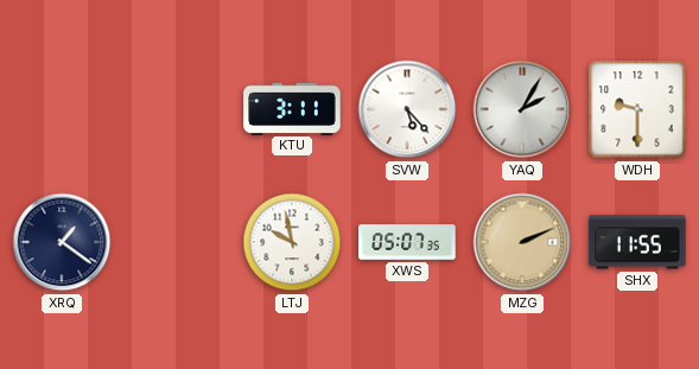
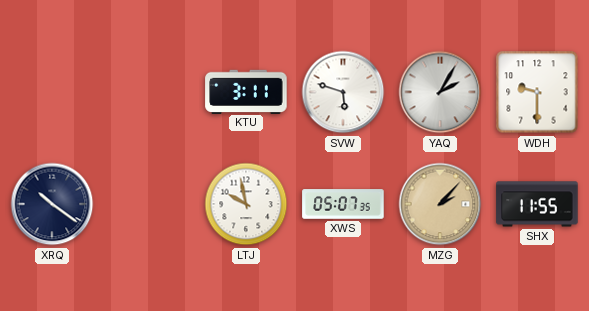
SVW: 5:23 -> 5:48
XRQ: 1:21 -> 10:21
MZG: 2:11 -> 2:07
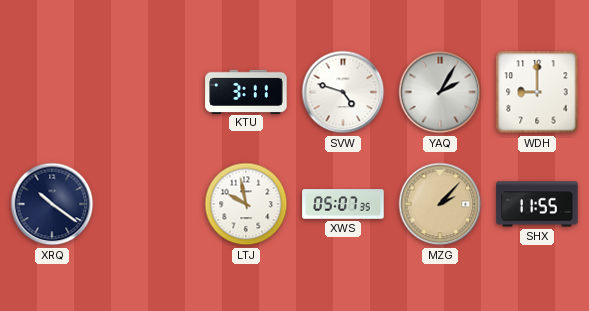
SVW: 5:48 -> 4:48
WDH: 9:30 -> 9:00
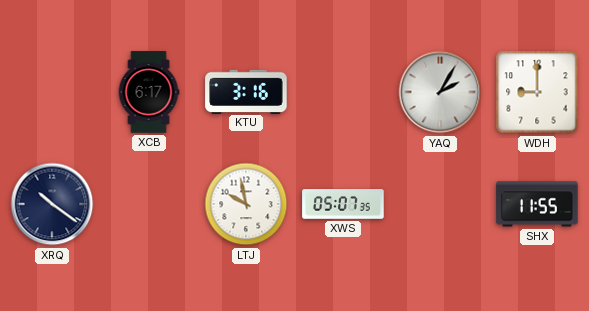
XCB: none -> 6:17
KTU: 3:11 -> 3:16
SVW: 4:48 -> none
MZG: 2:07 -> none
